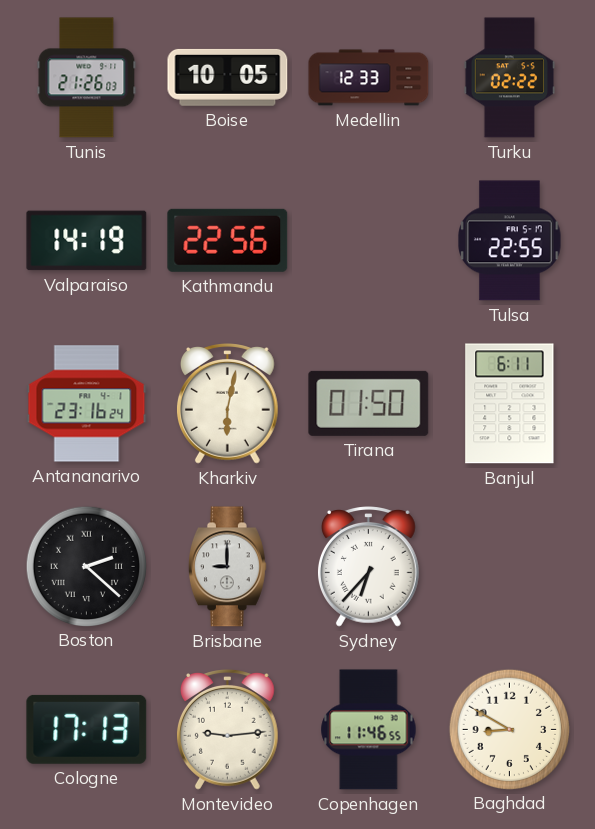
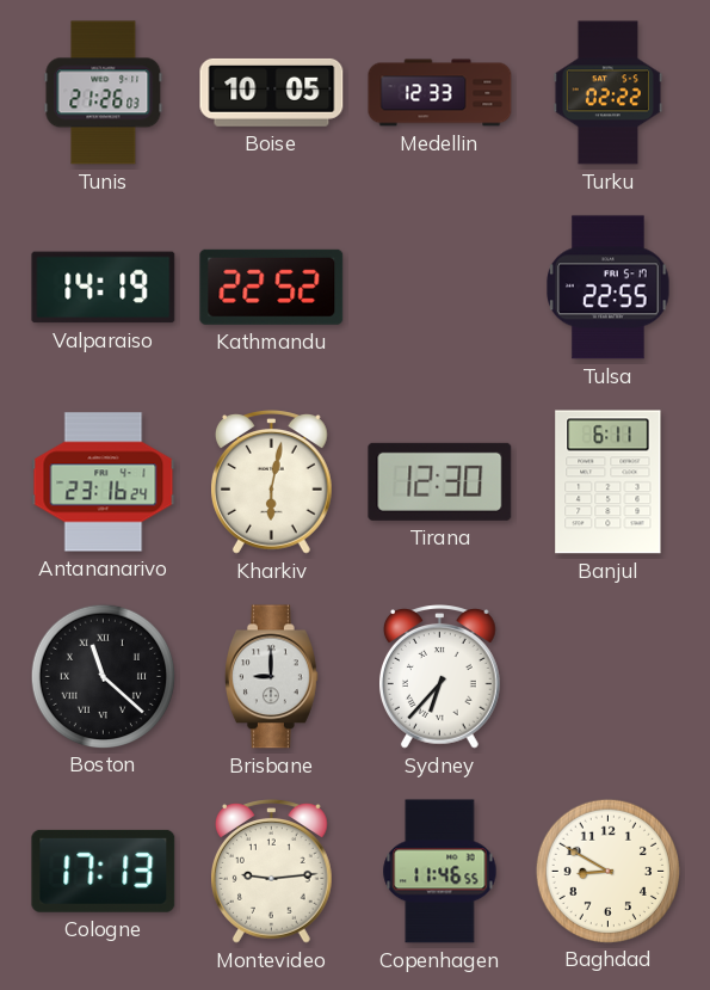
Kathmandu: 22:56 -> 22:52
Tirana: 01:50 -> 12:30
Boston: 2:22 -> 11:22
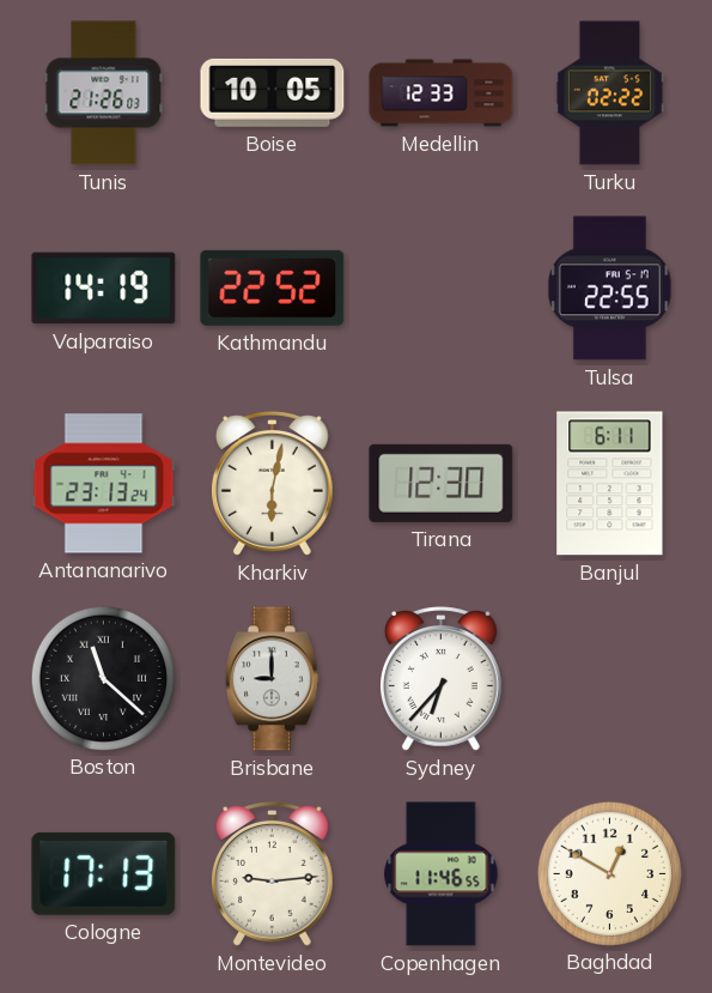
Antananarivo: 23:16 -> 23:13
Baghdad: 8:50 -> 12:50
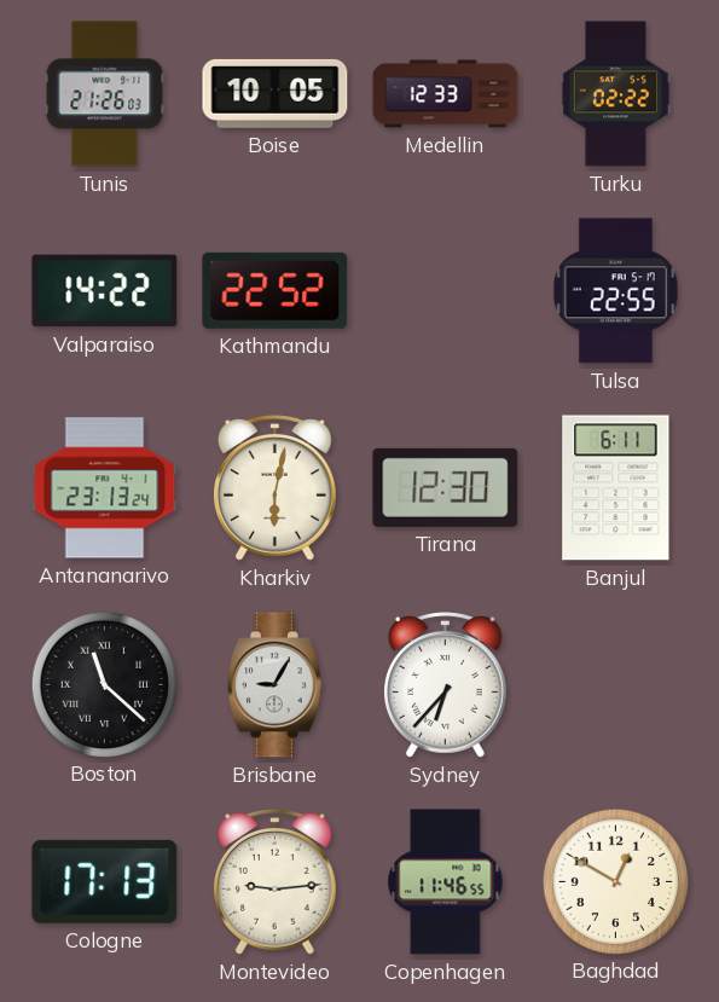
Valparaiso: 14:19 -> 14:22
Brisbane: 9:00 -> 9:05
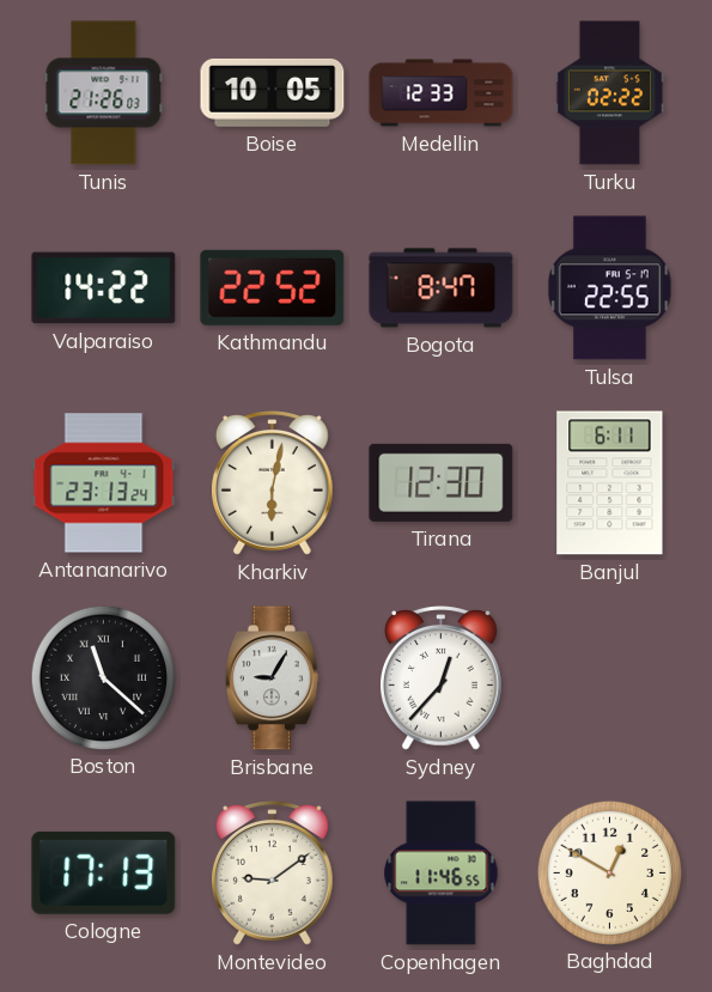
Bogota: none -> 8:47
Sydney: 6:37 -> 12:37
Montevideo: 9:14 -> 9:09
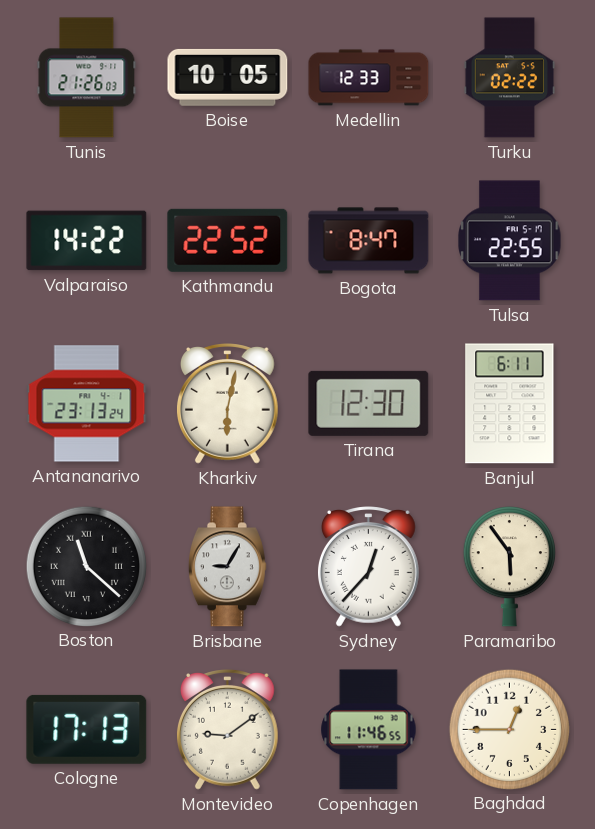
Paramaribo: none -> 5:54
Baghdad: 12:50 -> 12:45
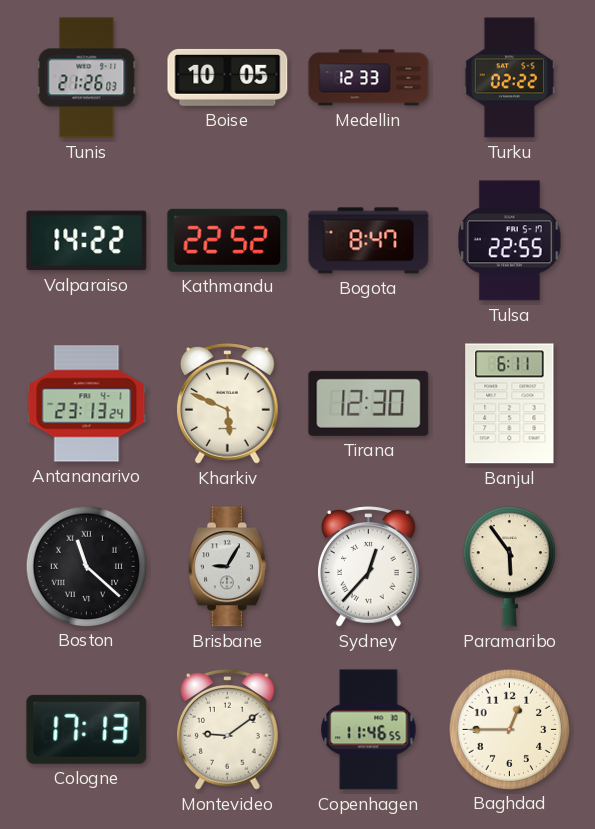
Kharkiv: 6:02 -> 5:49
